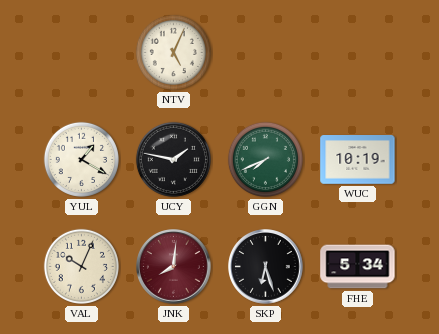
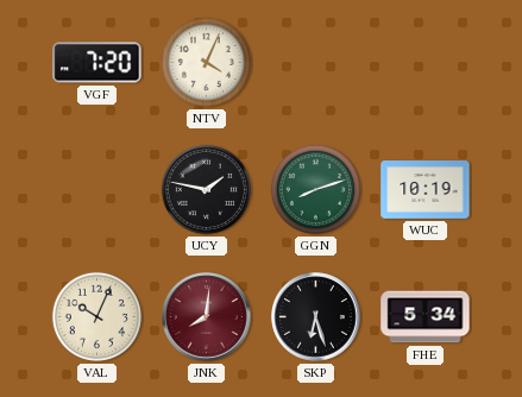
VGF: none -> 7:20
NTV: 5:04 -> 4:04
YUL: 1:20 -> none
GGN: 7:41 -> 8:12
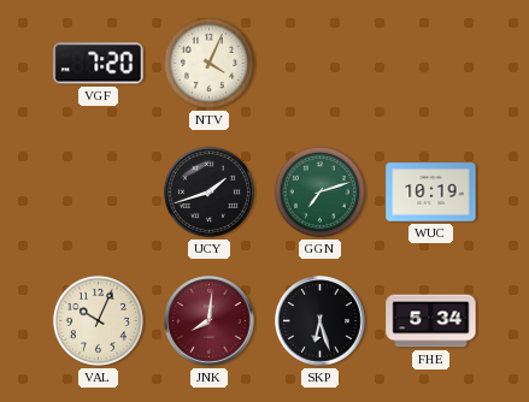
UCY: 1:47 -> 1:42
GGN: 8:12 -> 7:12
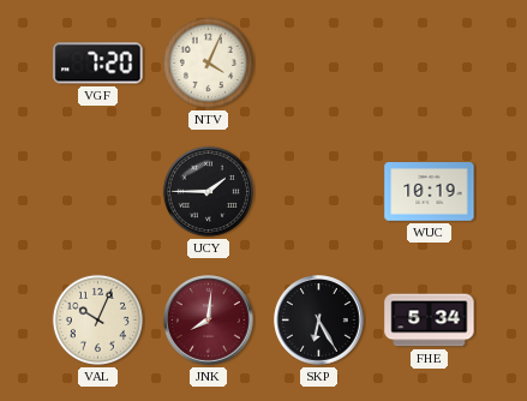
UCY: 1:42 -> 1:45
GGN: 7:12 -> none
SKP: 6:27 -> 6:25
